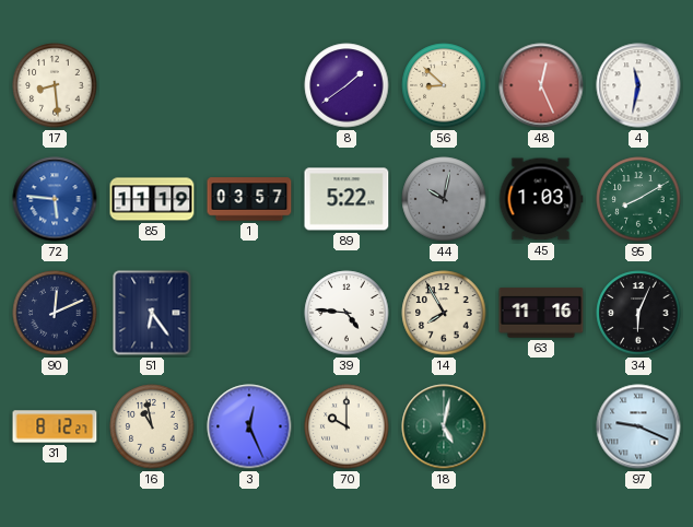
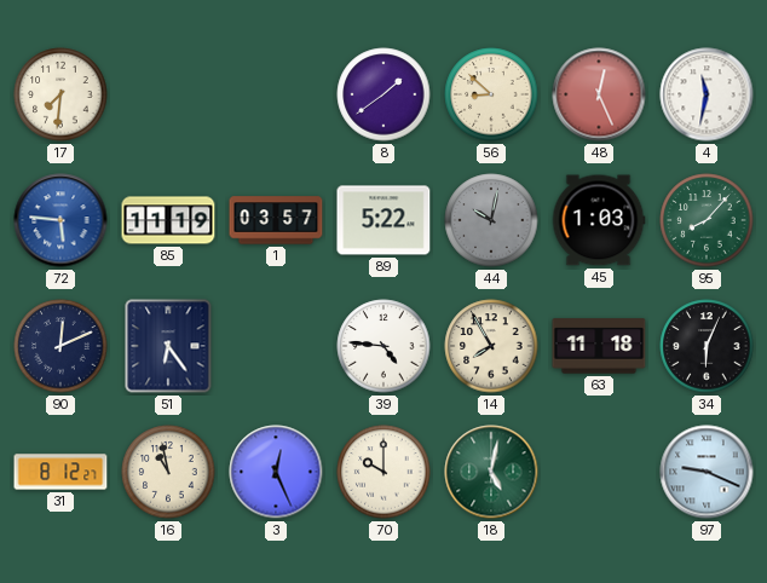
17: 8:29 -> 7:31
95: 8:10 -> 8:07
63: 11:16 -> 11:18
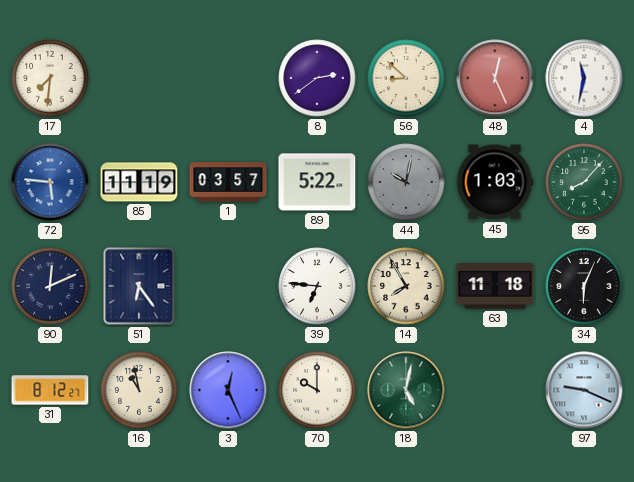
8: 1:39 -> 2:39
39: 4:46 -> 6:46
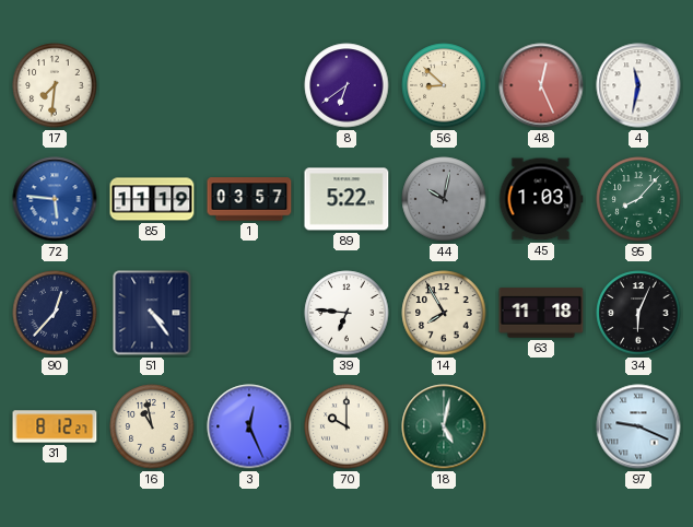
8: 2:39 -> 6:39
90: 12:11 -> 12:37
51: 6:24 -> 4:24
